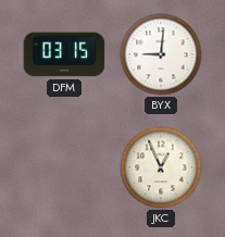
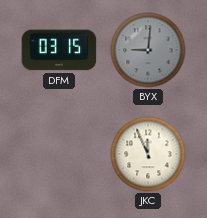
BYX dial: white -> grey
JKC: 12:56 -> 11:56
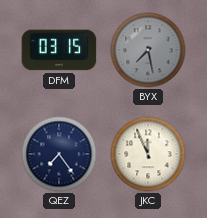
BYX: 9:01 -> 7:28
QEZ: none -> 7:24
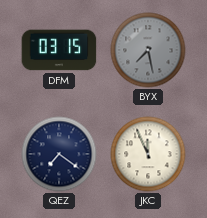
QEZ: 7:24 -> 7:21
